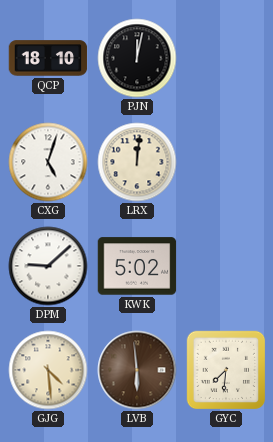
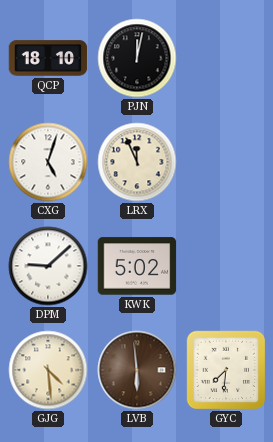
LRX: 12:01 -> 11:56
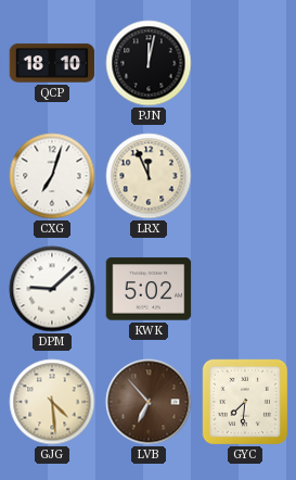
CXG: 5:03 -> 7:03
LVB: 5:59 -> 6:53
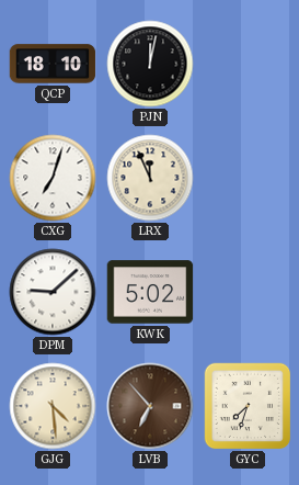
GYC: 7:31 -> 7:33
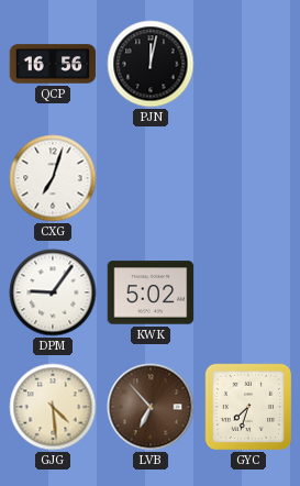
QCP: 18:10 -> 16:56
LRX: 11:56 -> none
DPM: 9:08 -> 9:06
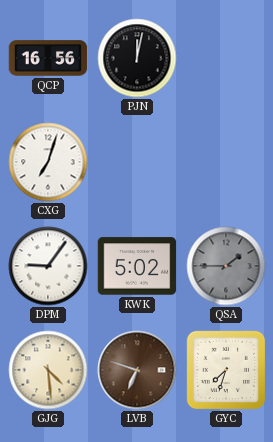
QSA: none -> 1:45
LVB: 6:53 -> 6:48
